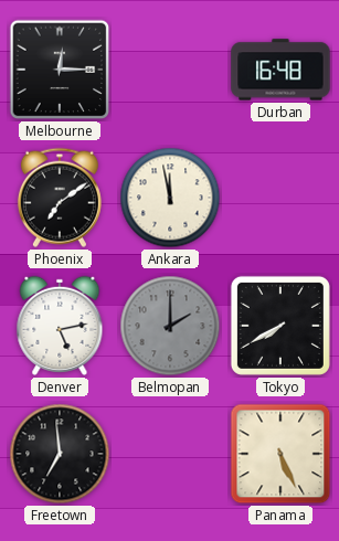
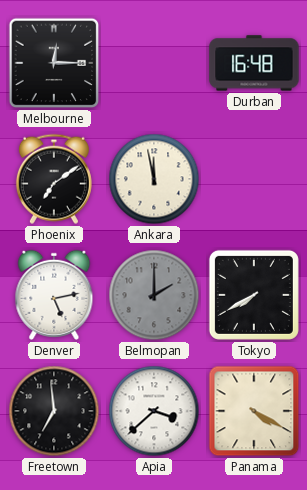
Apia: none -> 3:38
Panama: 5:26 -> 4:20
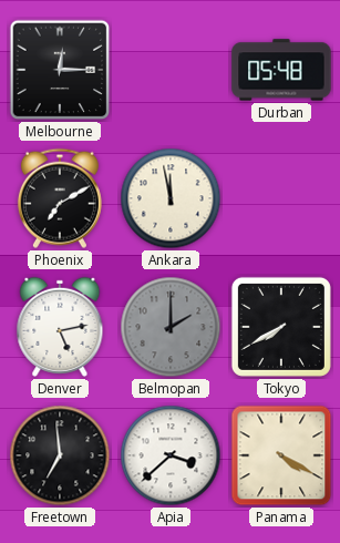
Durban: 16:48 -> 05:48
Phoenix: 7:09 -> 7:10
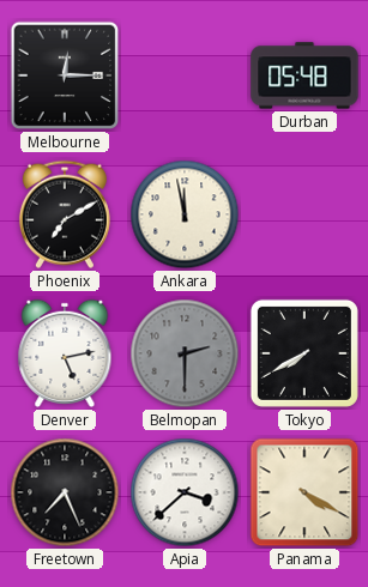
Belmopan: 2:00 -> 2:30
Freetown: 6:59 -> 7:26
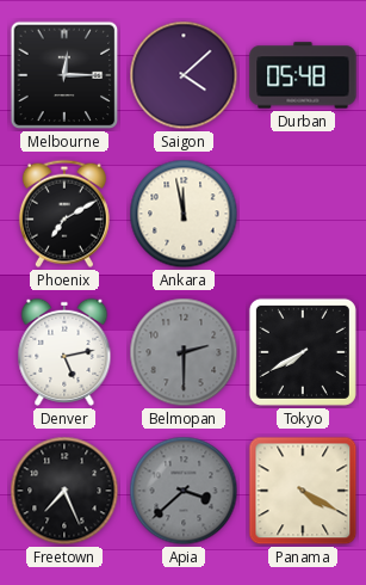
Saigon: none -> 4:08
Apia dial: white -> grey
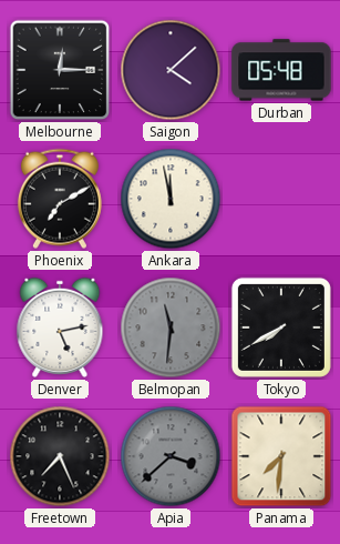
Belmopan: 2:30 -> 11:31
Panama: 4:20 -> 7:31
